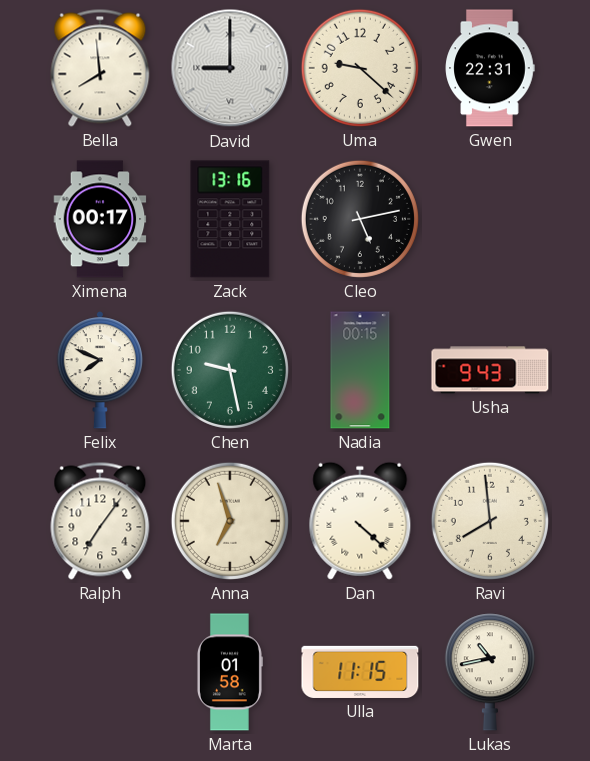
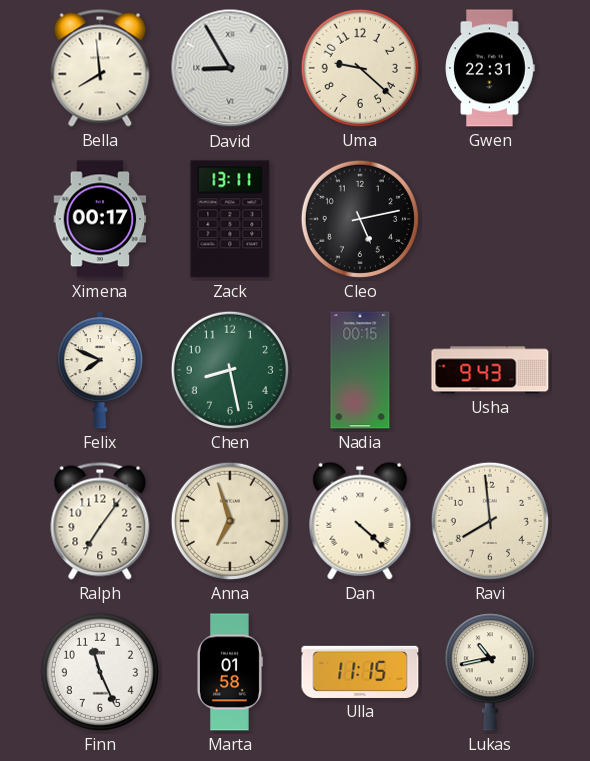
David: 9:00 -> 8:55
Zack: 13:16 -> 13:11
Chen: 9:28 -> 8:28
Finn: none -> 11:26
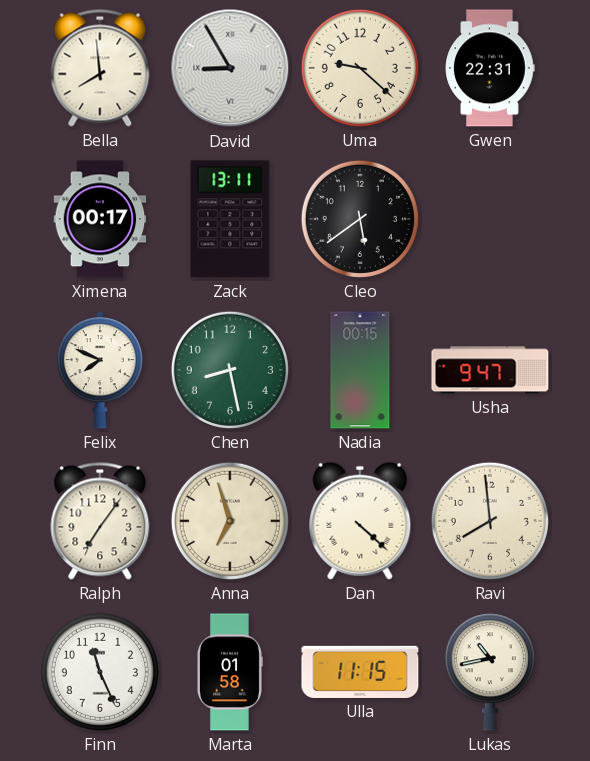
Cleo: 5:13 -> 5:39
Usha: 9:43 -> 9:47
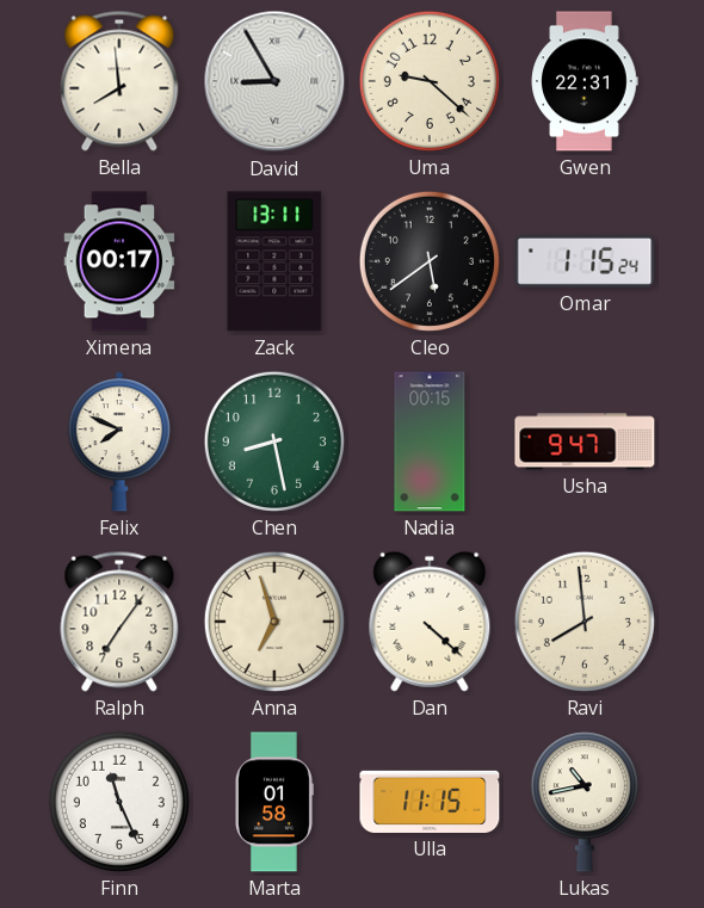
Omar: none -> 1:15
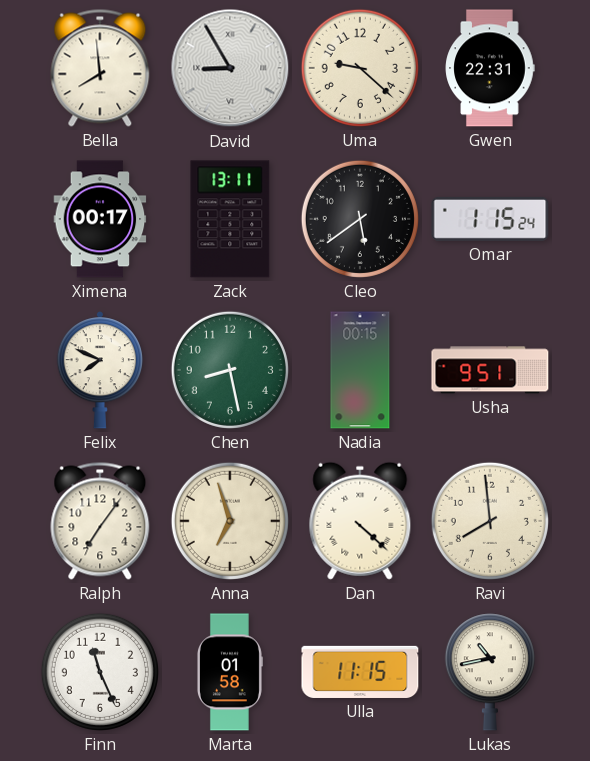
Usha: 9:47 -> 9:51
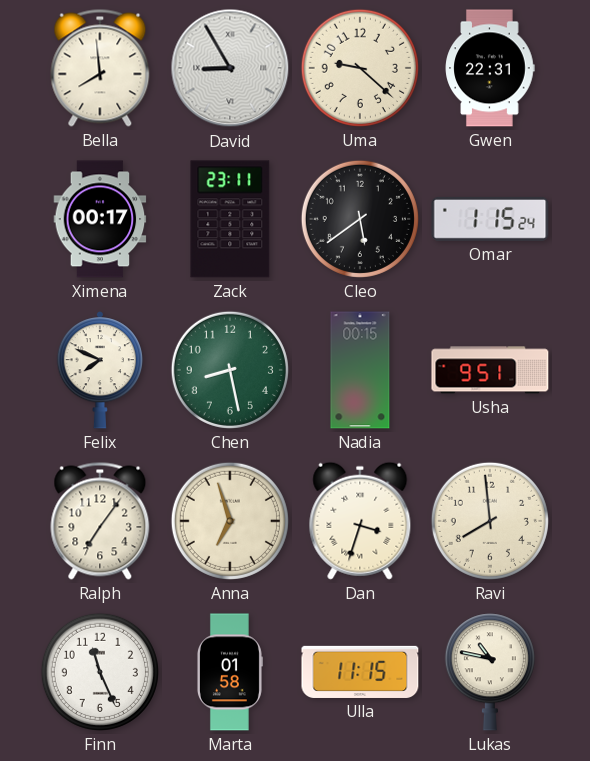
Zack: 13:11 -> 23:11
Dan: 4:22 -> 3:33
Lukas: 10:43 -> 10:47
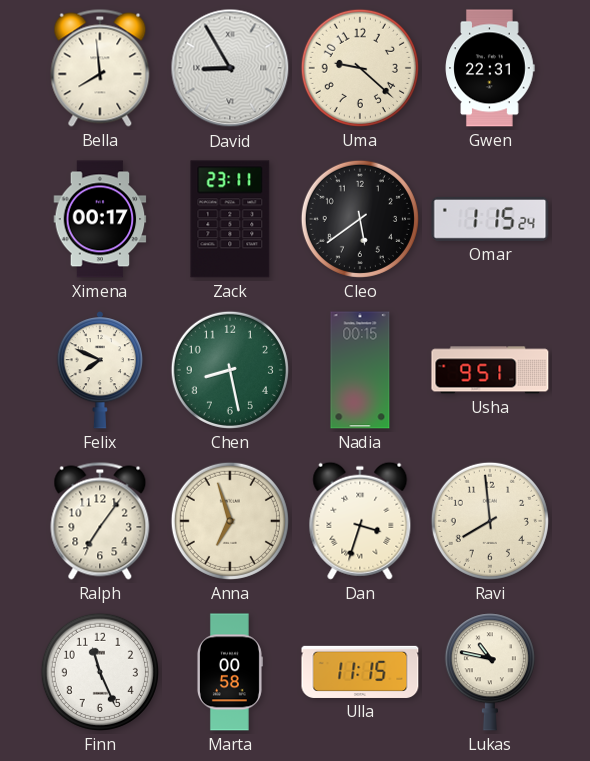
Marta: 01:58 -> 00:58
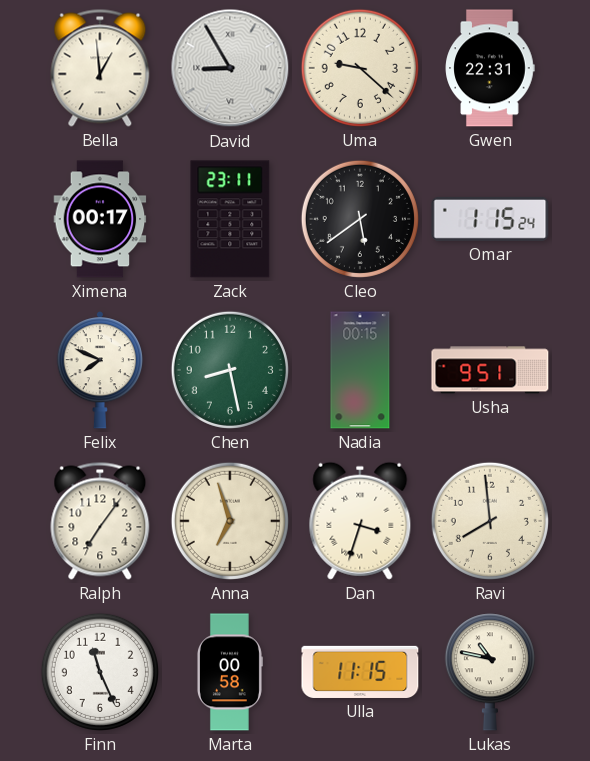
Bella: 7:59 -> 12:59
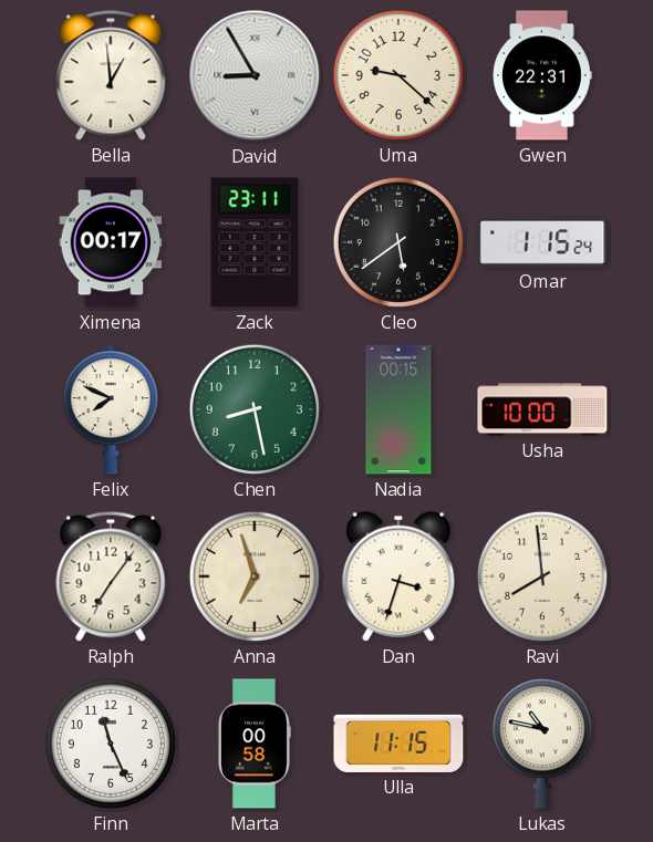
Usha: 9:51 -> 10:00
